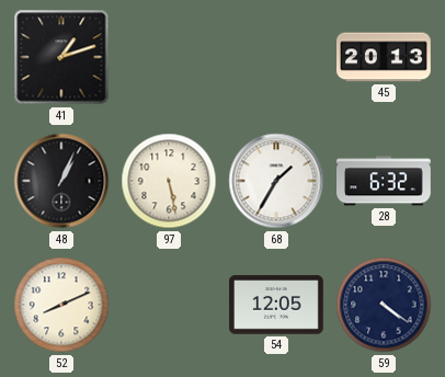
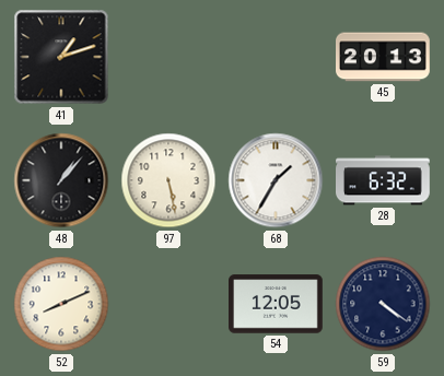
48: 1:04 -> 1:07
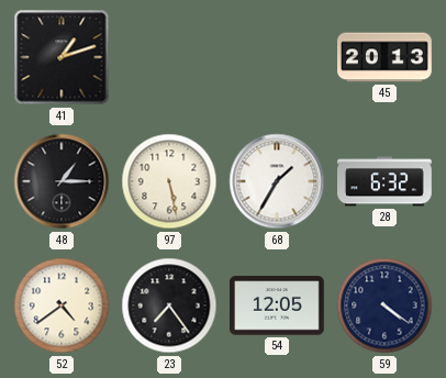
48: 1:07 -> 1:15
52: 8:11 -> 4:39
23: none -> 7:24
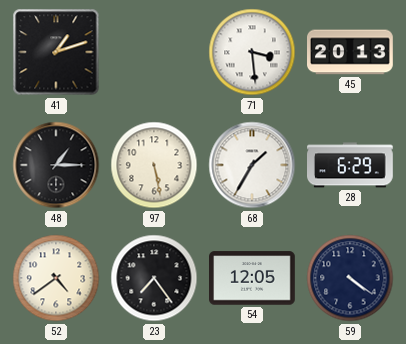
71: none -> 3:29
28: 6:32 -> 6:29
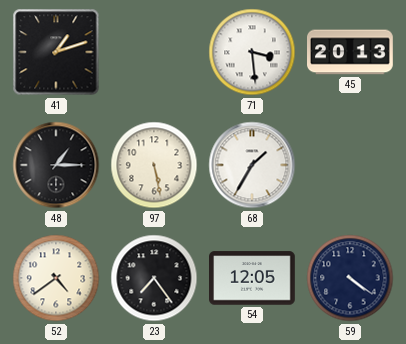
28: 6:29 -> none
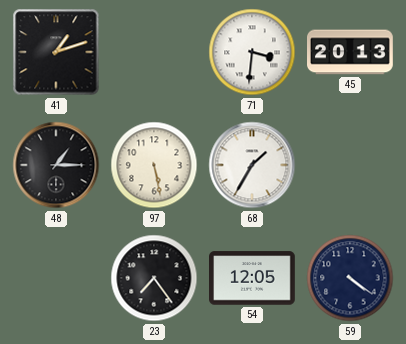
71: 3:29 -> 3:31
52: 4:39 -> none
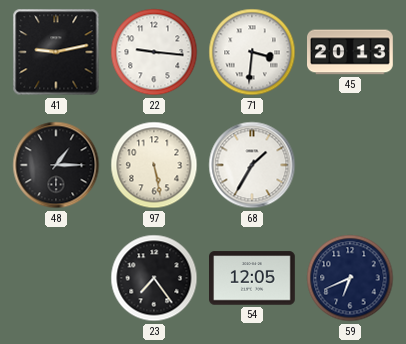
41: 1:12 -> 9:13
22: none -> 9:16
59: 4:21 -> 6:41
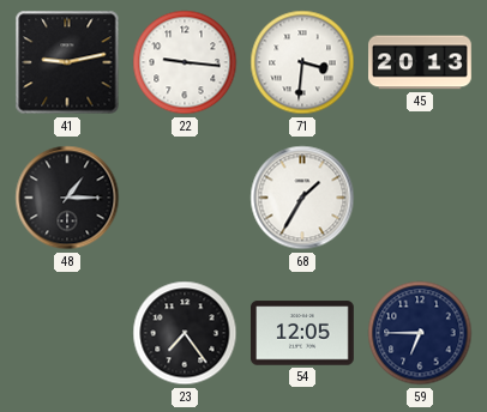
97: 5:28 -> none
59: 6:41 -> 6:45
